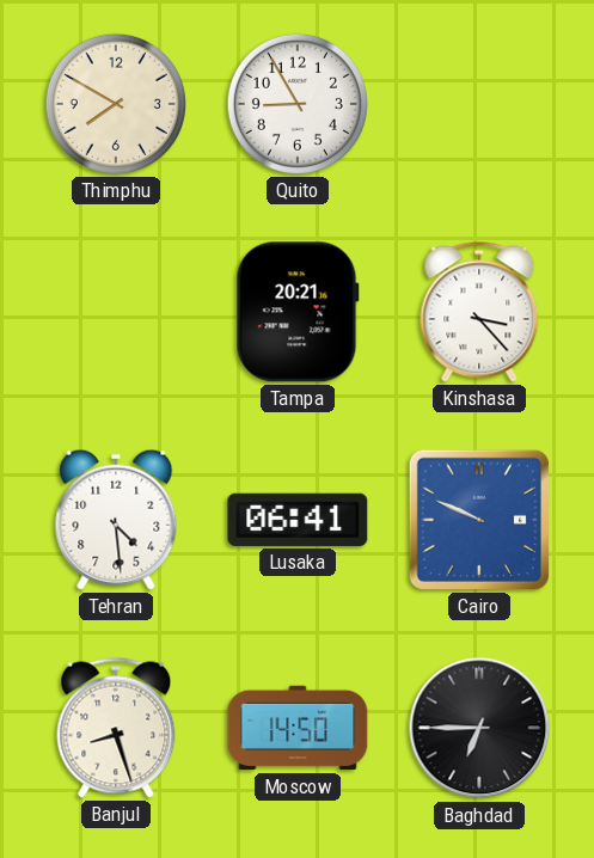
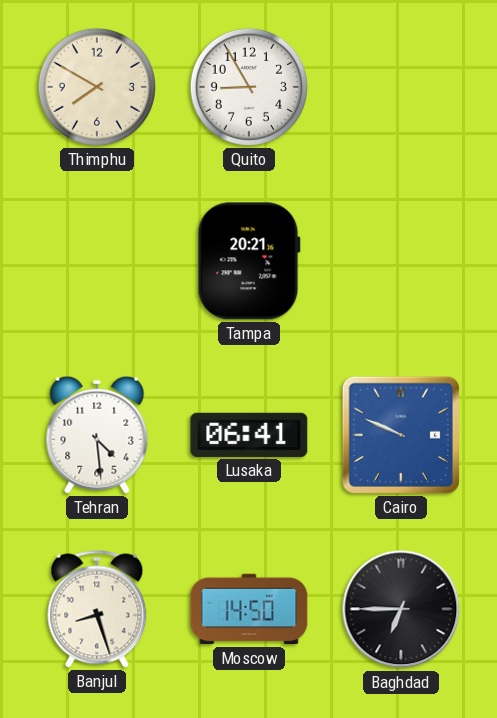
Kinshasa: 3:23 -> none
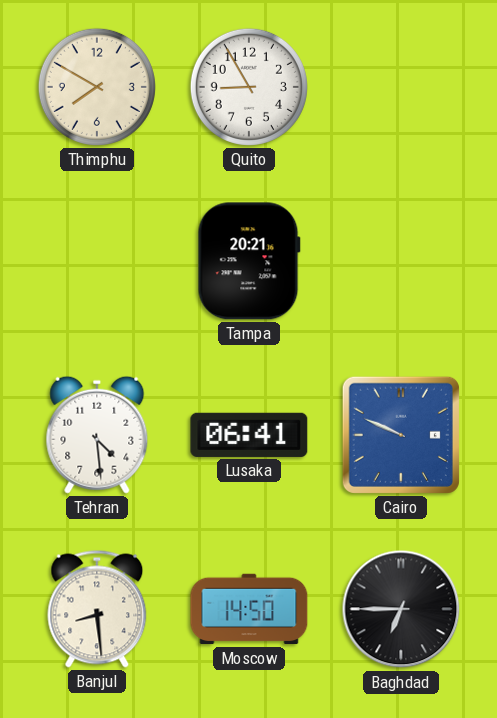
Banjul: 8:27 -> 8:29
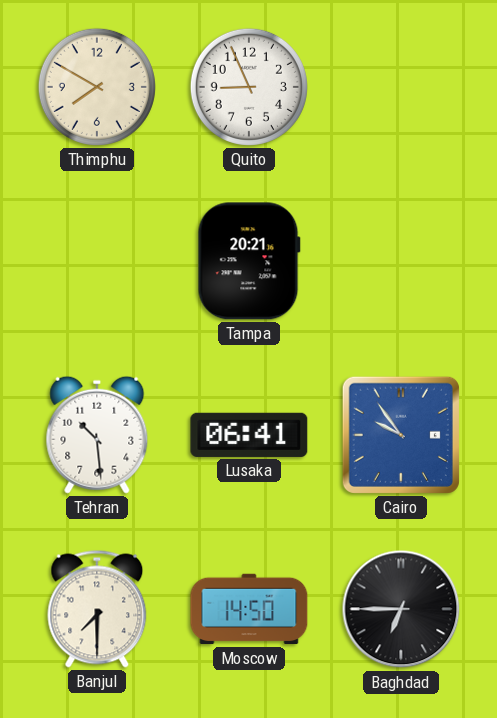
Quito: 8:55 -> 8:56
Tehran: 4:29 -> 10:29
Cairo: 9:49 -> 9:54
Banjul: 8:29 -> 7:30
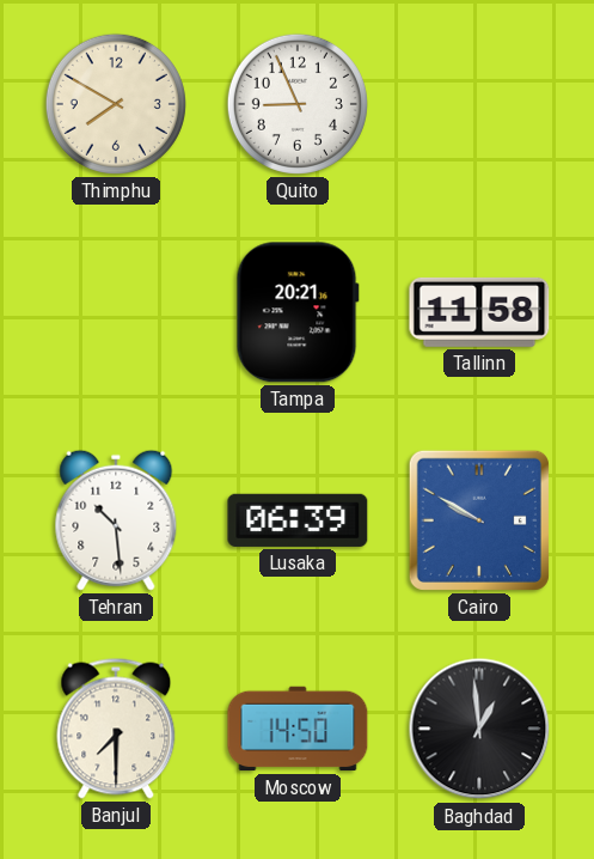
Tallinn: none -> 11:58
Lusaka: 06:41 -> 06:39
Cairo: 9:54 -> 9:50
Baghdad: 6:45 -> 12:59
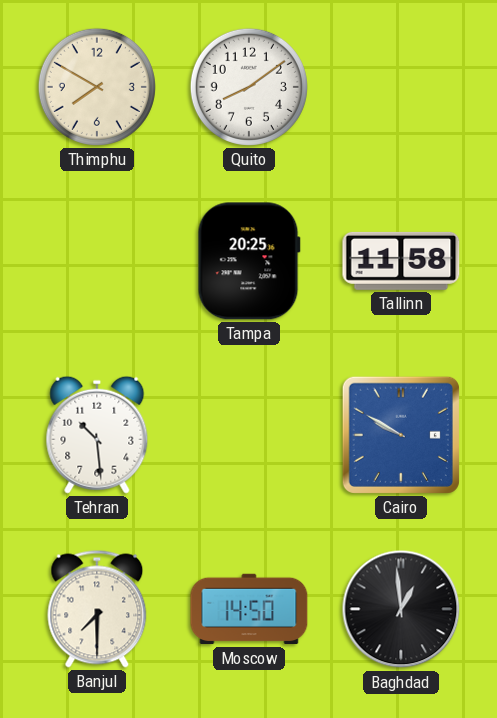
Quito: 8:56 -> 8:09
Tampa: 20:21 -> 20:25
Lusaka: 06:39 -> none
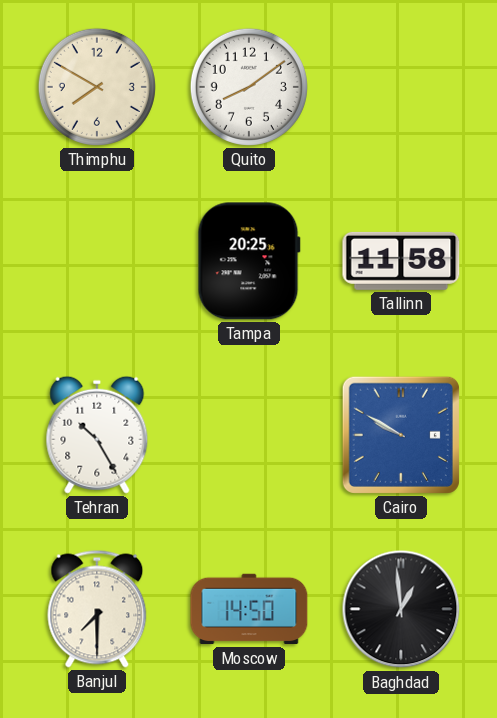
Tehran: 10:29 -> 10:25
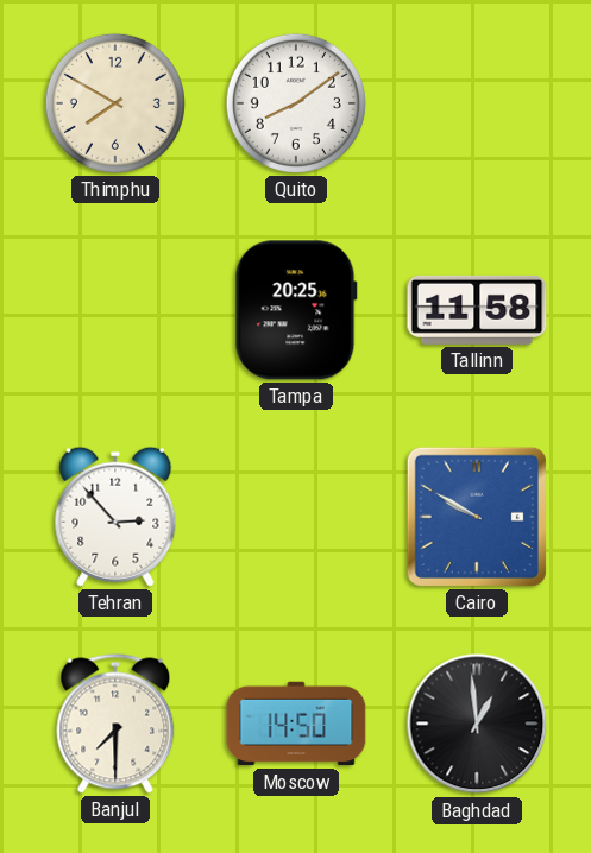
Tehran: 10:25 -> 2:53
